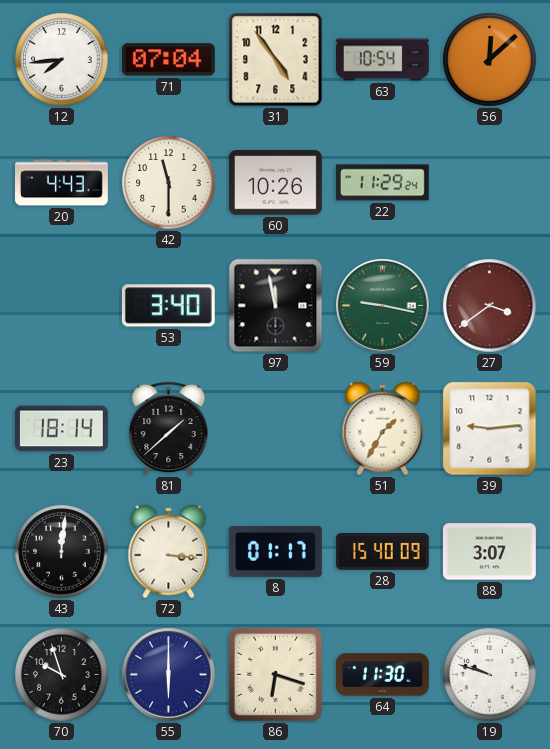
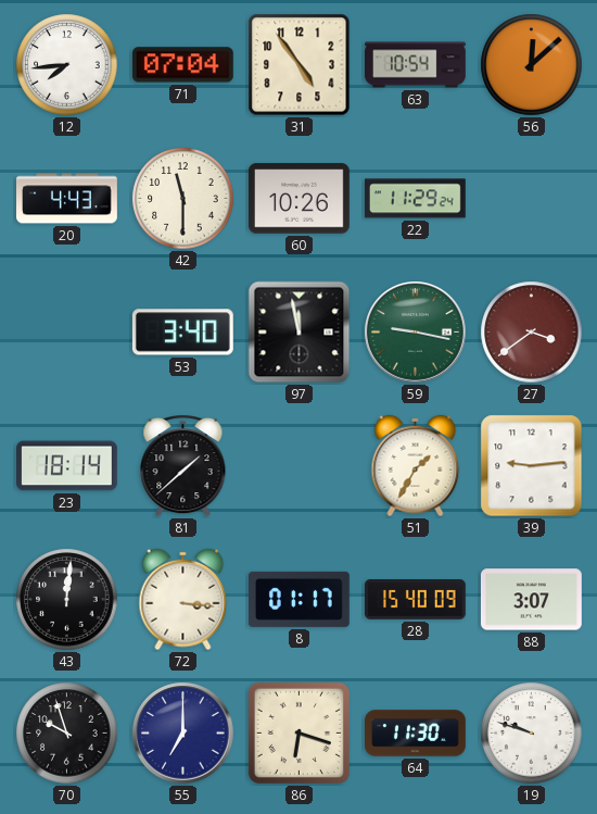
55: 6:00 -> 7:00
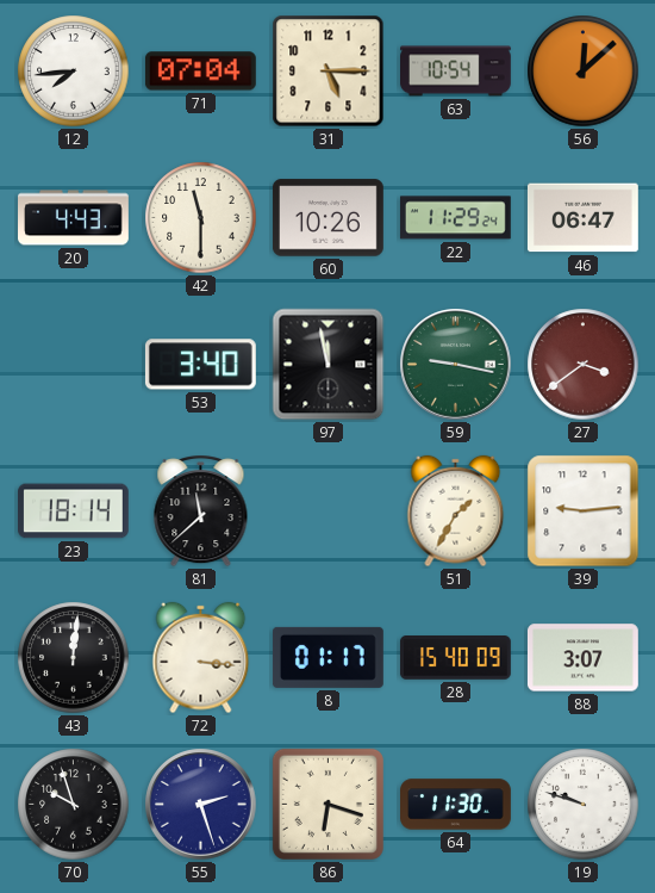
31: 4:54 -> 5:15
46: none -> 06:47
81: 1:38 -> 11:38
55: 7:00 -> 2:27
